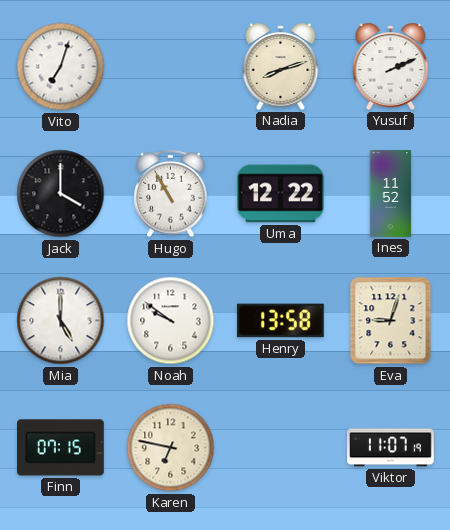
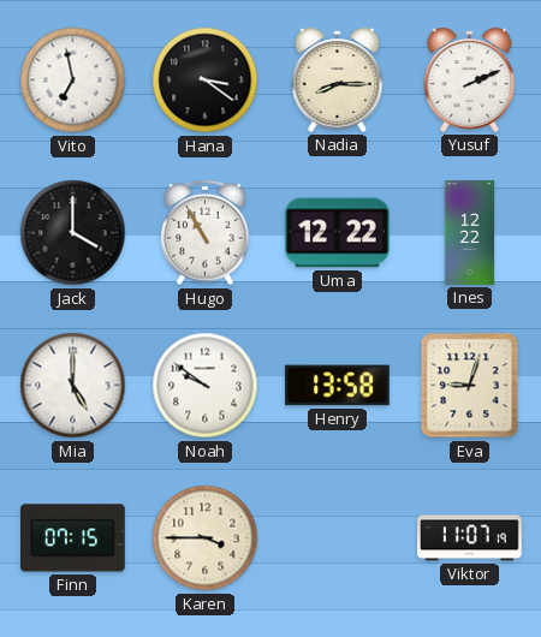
Vito: 7:03 -> 6:58
Hana: none -> 3:21
Nadia: 8:12 -> 8:15
Ines: 11:52 -> 12:22
Karen: 6:47 -> 3:45
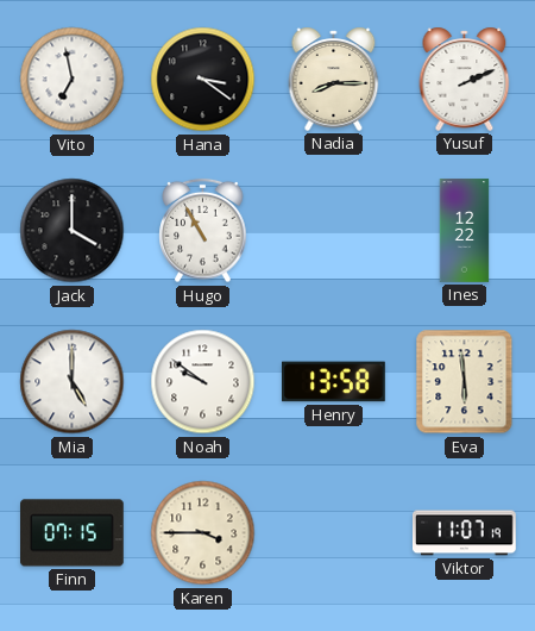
Uma: 12:22 -> none
Eva: 9:03 -> 5:59
